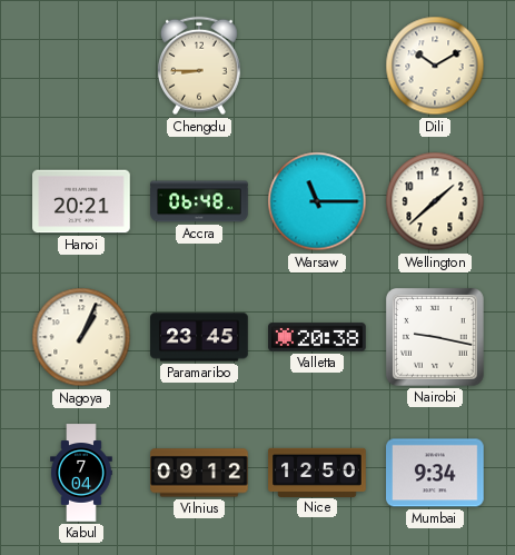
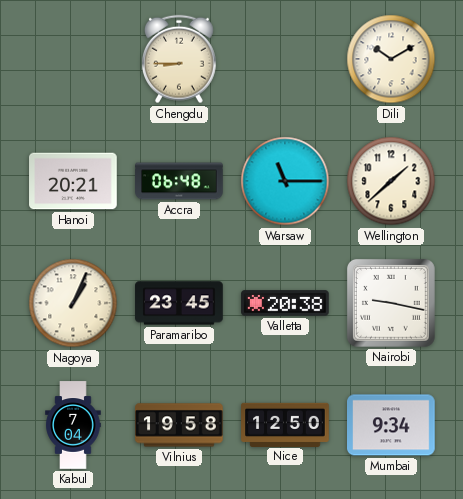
Vilnius: 09:12 -> 19:58
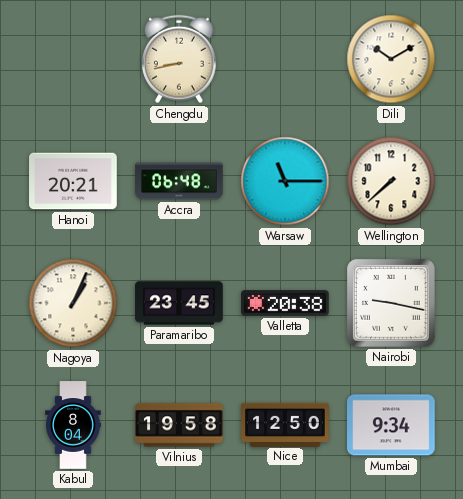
Chengdu: 8:45 -> 8:43
Wellington: 1:38 -> 7:38
Kabul: 7:04 -> 8:04
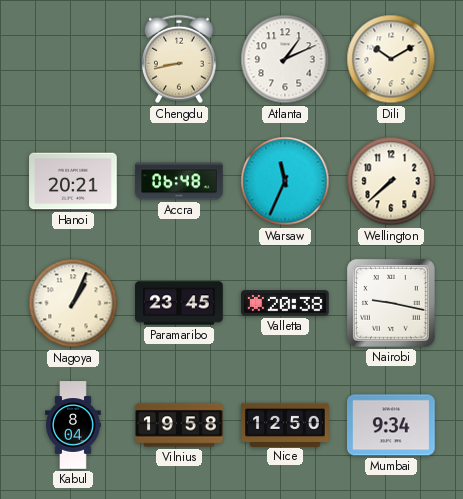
Atlanta: none -> 1:11
Warsaw: 11:15 -> 11:34
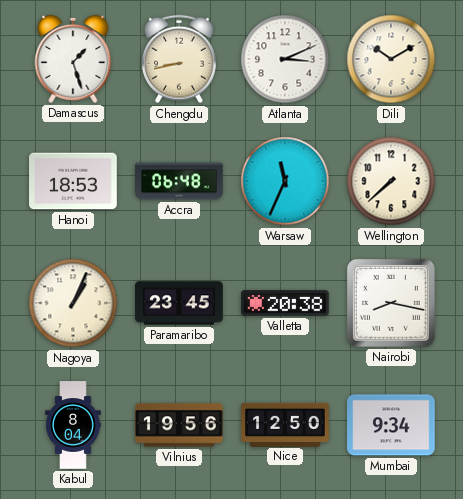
Damascus: none -> 1:27
Atlanta: 1:11 -> 3:11
Hanoi: 20:21 -> 18:53
Nairobi: 9:17 -> 8:17
Vilnius: 19:58 -> 19:56
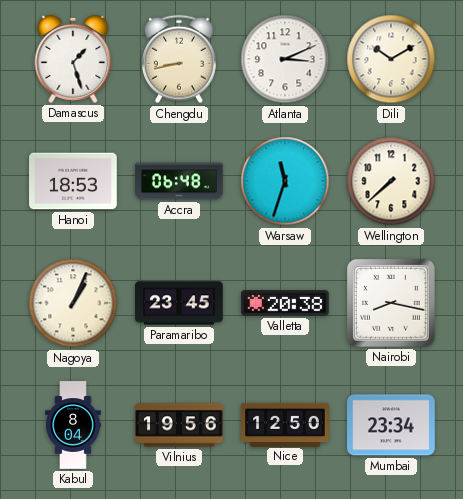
Warsaw: 11:34 -> 11:33
Mumbai: 9:34 -> 23:34
